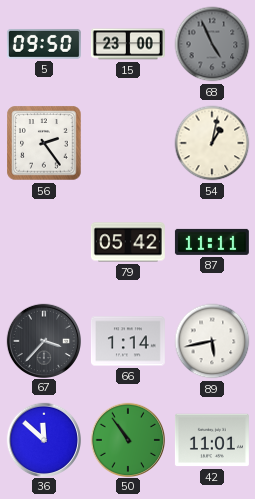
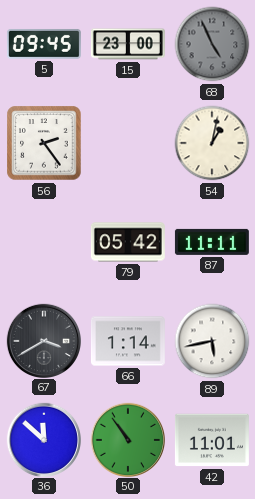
5: 09:50 -> 09:45
67: 3:37 -> 3:40
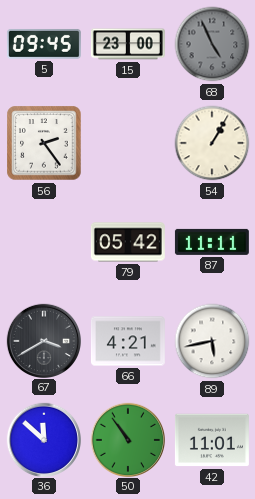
54: 1:02 -> 1:05
66: 1:14 -> 4:21
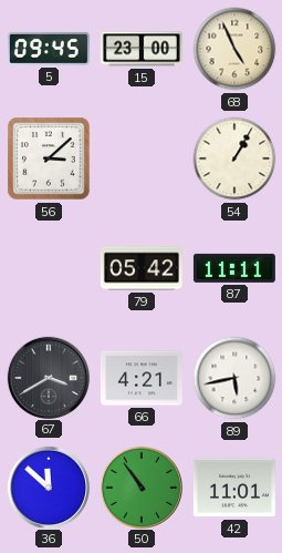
68 dial: grey -> cream
56: 2:24 -> 3:08
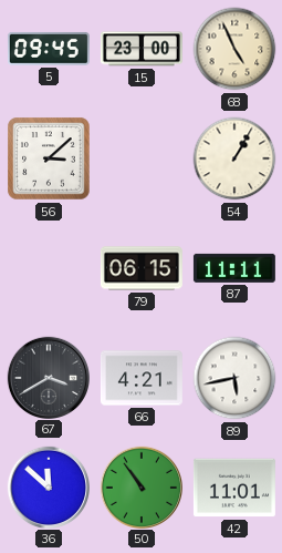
79: 05:42 -> 06:15
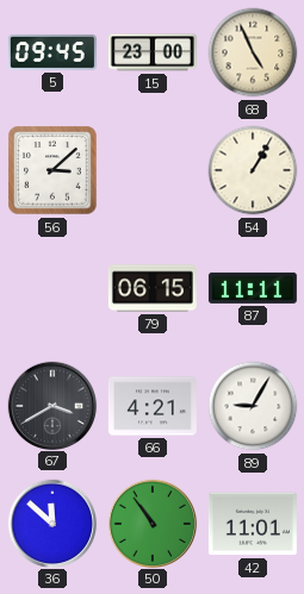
89: 5:43 -> 9:05
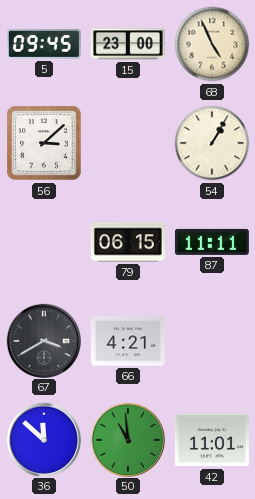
89: 9:05 -> none
50: 10:54 -> 10:59
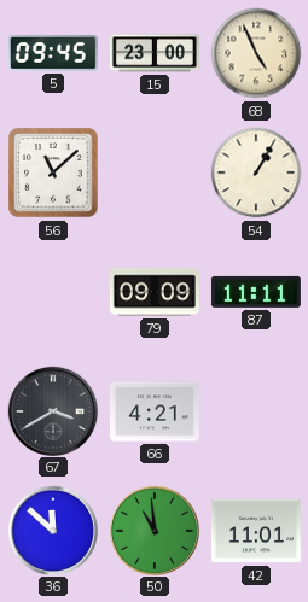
56: 3:08 -> 11:08
79: 06:15 -> 09:09
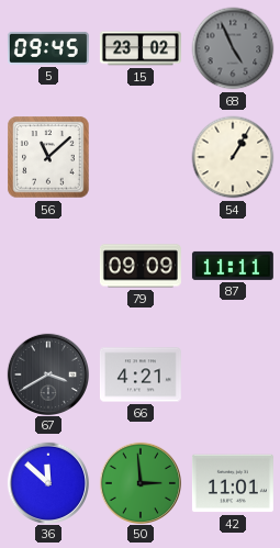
15: 23:00 -> 23:02
68 dial: cream -> grey
50: 10:59 -> 2:59
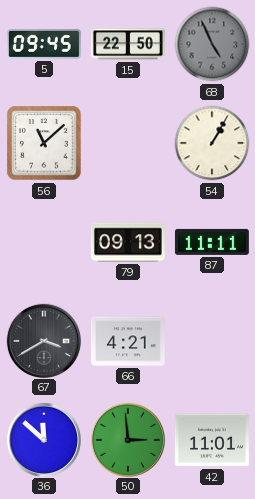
15: 23:02 -> 22:50
79: 09:09 -> 09:13
